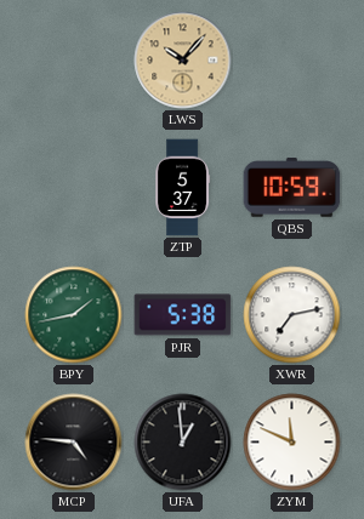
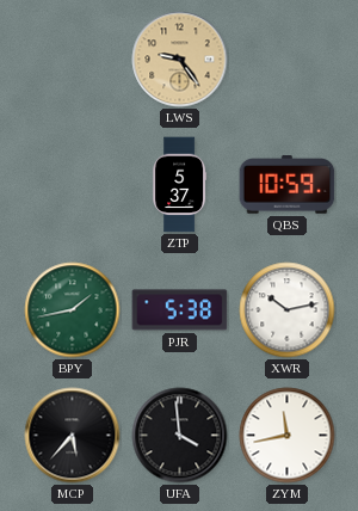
LWS: 10:07 -> 9:24
XWR: 7:13 -> 10:13
MCP: 4:46 -> 5:37
UFA: 12:59 -> 3:59
ZYM: 11:49 -> 11:43
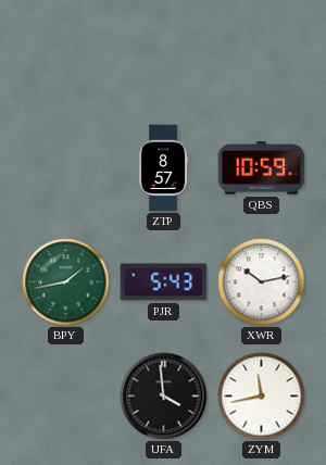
LWS: 9:24 -> none
ZTP: 5:37 -> 8:57
PJR: 5:38 -> 5:43
MCP: 5:37 -> none
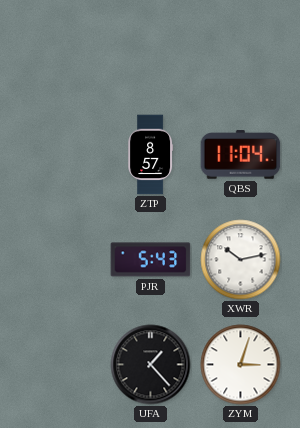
QBS: 10:59 -> 11:04
BPY: 1:43 -> none
UFA: 3:59 -> 1:23
ZYM: 11:43 -> 3:03
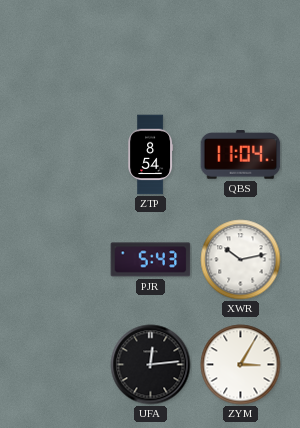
ZTP: 8:57 -> 8:54
UFA: 1:23 -> 12:14
ZYM: 3:03 -> 3:05
